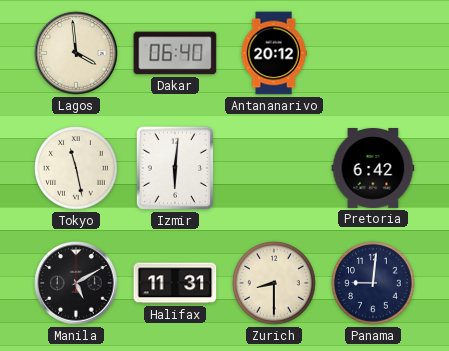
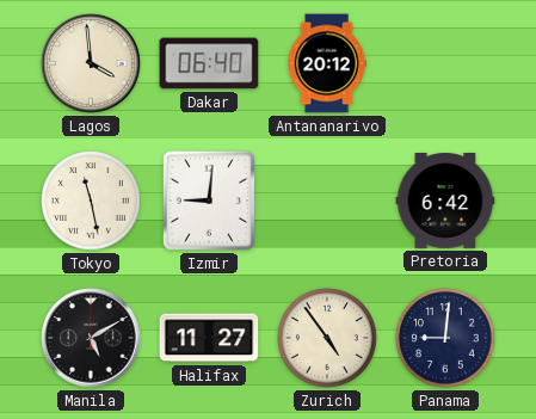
Izmir: 6:01 -> 9:01
Halifax: 11:31 -> 11:27
Zurich: 8:30 -> 4:54
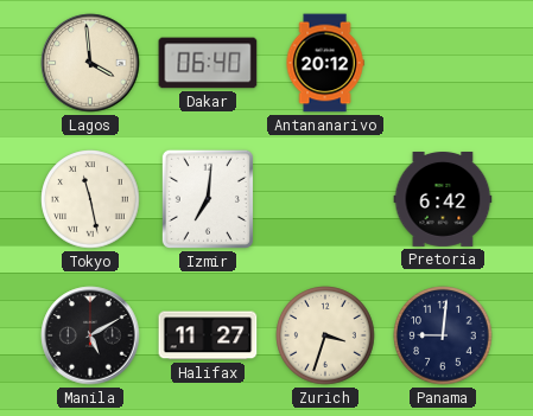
Izmir: 9:01 -> 7:01
Zurich: 4:54 -> 3:33
